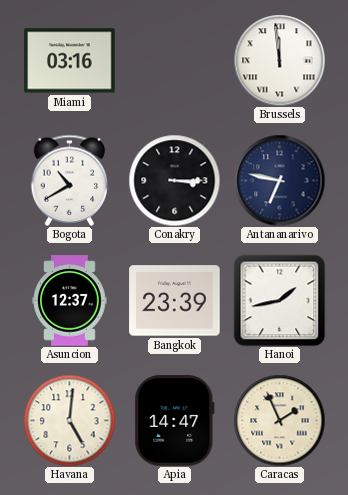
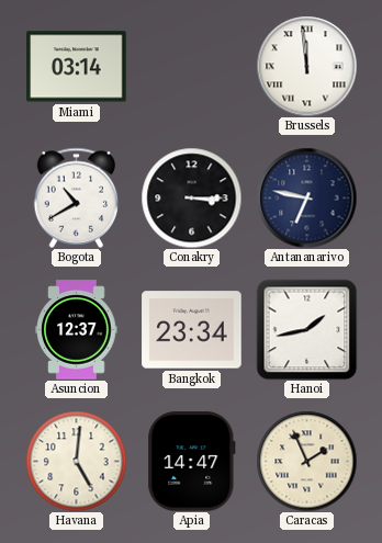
Miami: 03:16 -> 03:14
Bangkok: 23:39 -> 23:34
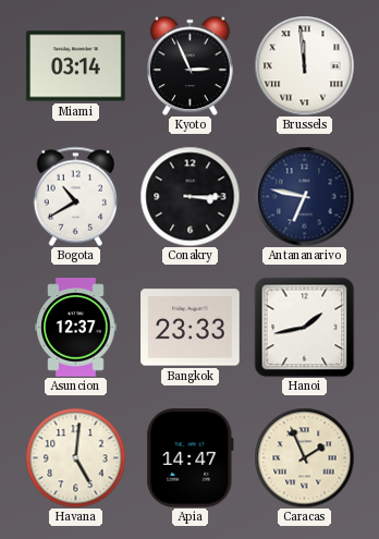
Kyoto: none -> 2:56
Bangkok: 23:34 -> 23:33
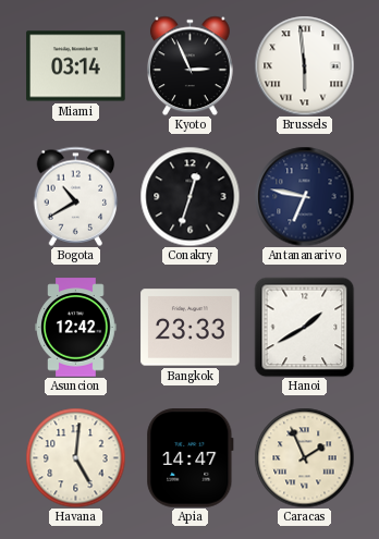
Brussels: 11:59 -> 5:59
Conakry: 3:15 -> 12:33
Asuncion: 12:37 -> 12:42
Hanoi: 1:43 -> 1:40
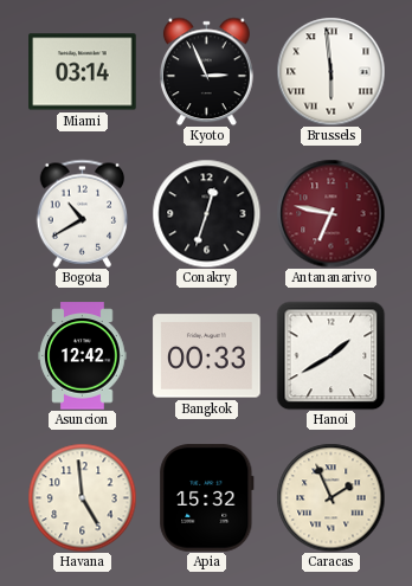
Antananarivo dial: navy -> burgundy
Bangkok: 23:33 -> 00:33
Havana: 5:01 -> 4:59
Apia: 14:47 -> 15:32
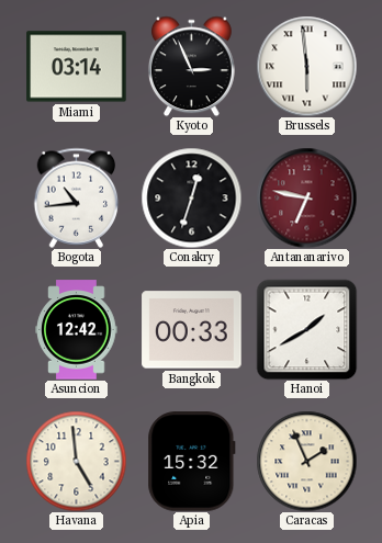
Bogota: 10:40 -> 10:44
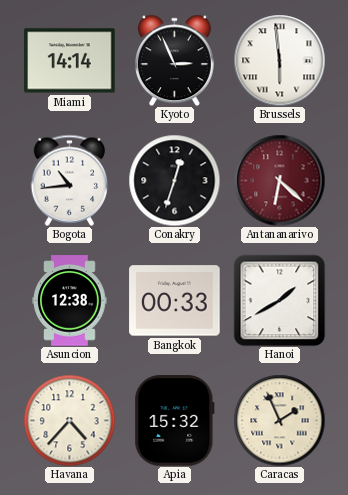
Miami: 03:14 -> 14:14
Antananarivo: 6:47 -> 6:22
Asuncion: 12:42 -> 12:38
Havana: 4:59 -> 4:37
